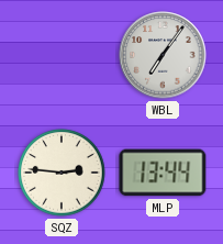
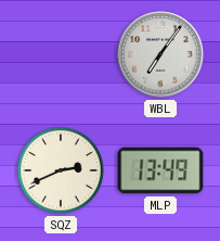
SQZ: 2:46 -> 2:41
MLP: 13:44 -> 13:49
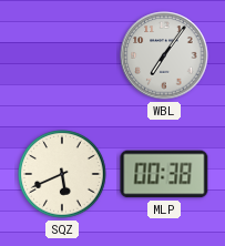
SQZ: 2:41 -> 5:41
MLP: 13:49 -> 00:38
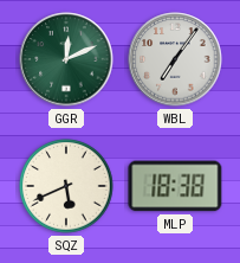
GGR: none -> 12:11
MLP: 00:38 -> 18:38
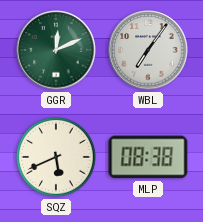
MLP: 18:38 -> 08:38
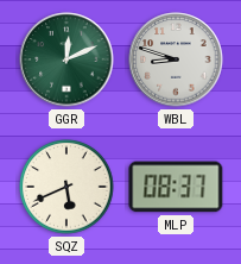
WBL: 7:06 -> 8:48
MLP: 08:38 -> 08:37
